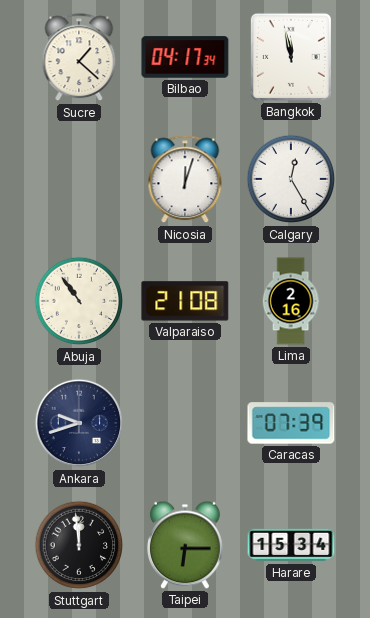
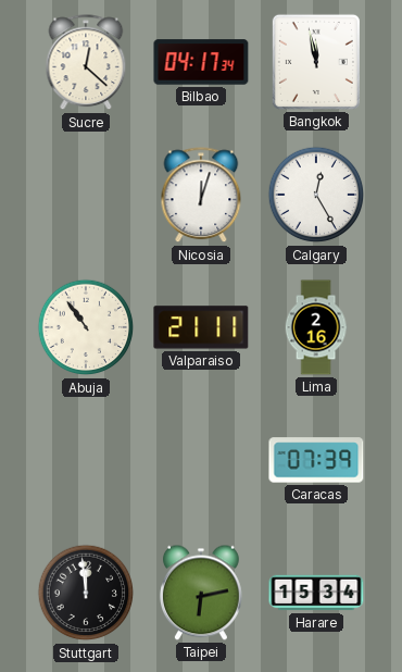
Sucre: 1:22 -> 12:22
Valparaiso: 21:08 -> 21:11
Ankara: 9:42 -> none
Taipei: 6:15 -> 6:13
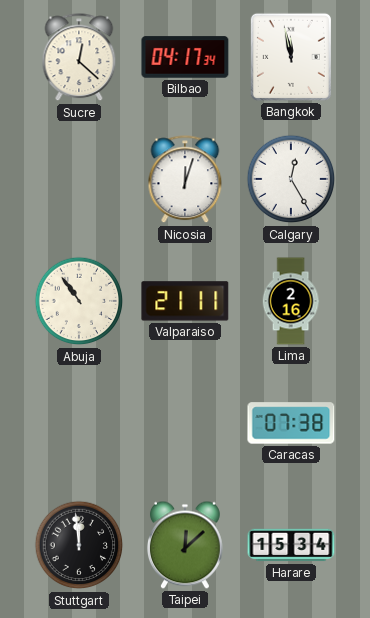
Caracas: 07:39 -> 07:38
Taipei: 6:13 -> 12:08
